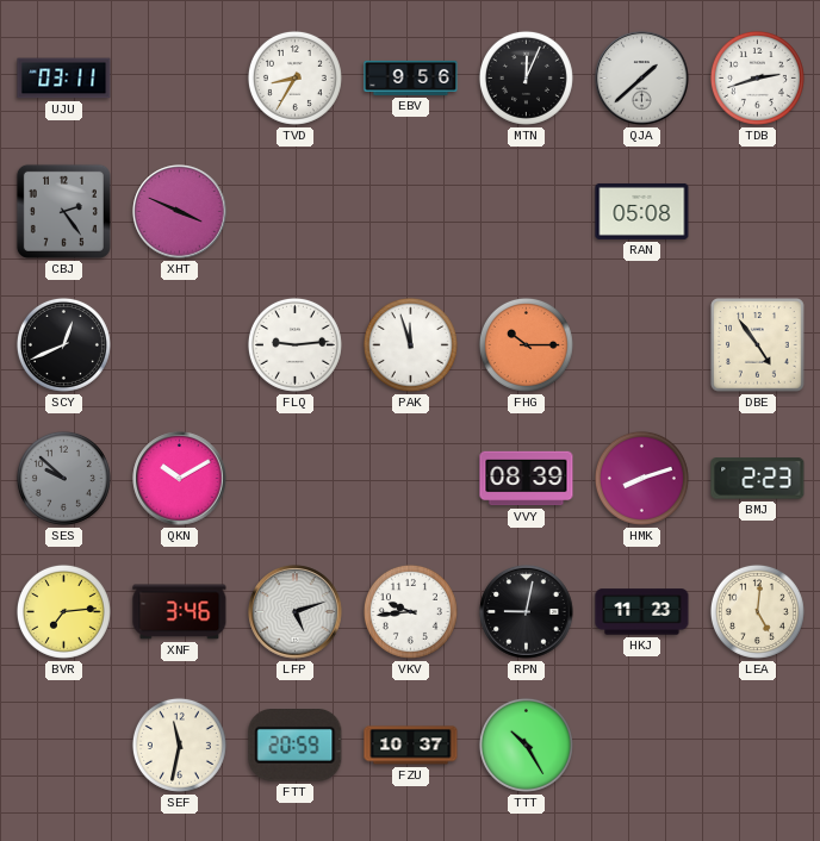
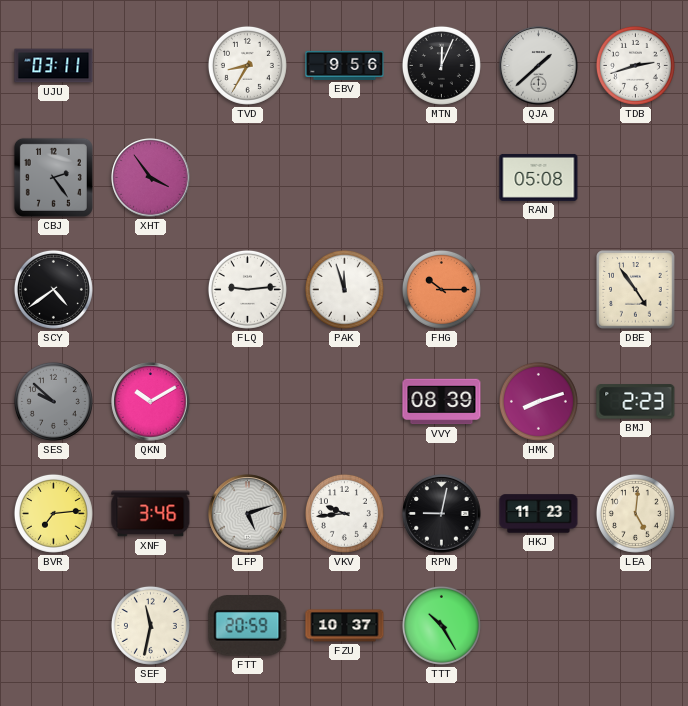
XHT: 3:49 -> 3:54
SCY: 12:41 -> 4:39
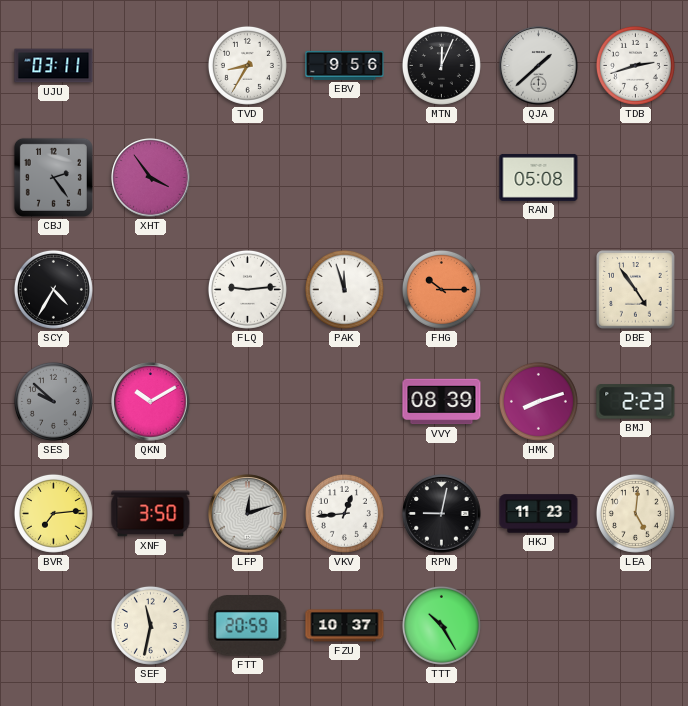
SCY: 4:39 -> 4:35
XNF: 3:46 -> 3:50
LFP: 5:12 -> 12:12
VKV: 9:44 -> 12:44
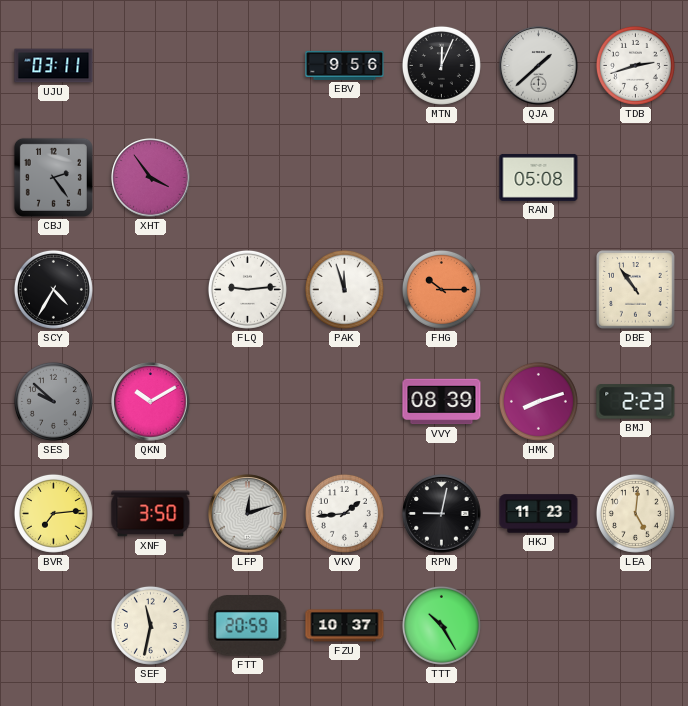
TVD: 8:35 -> none
DBE: 4:54 -> 10:54
VKV: 12:44 -> 1:44
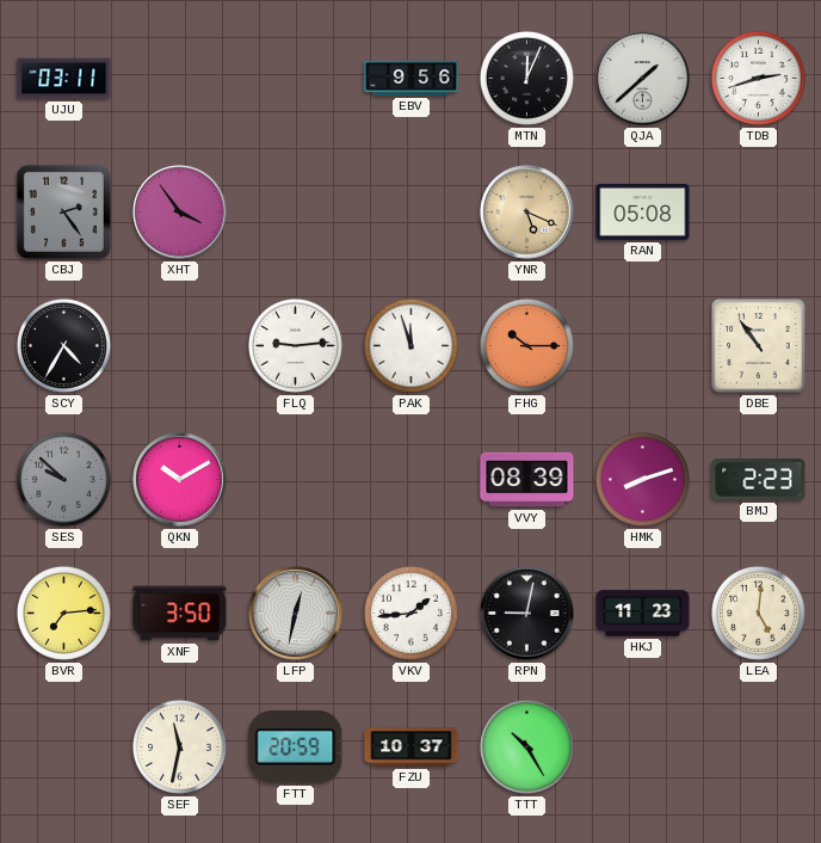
YNR: none -> 5:19
LFP: 12:12 -> 12:32
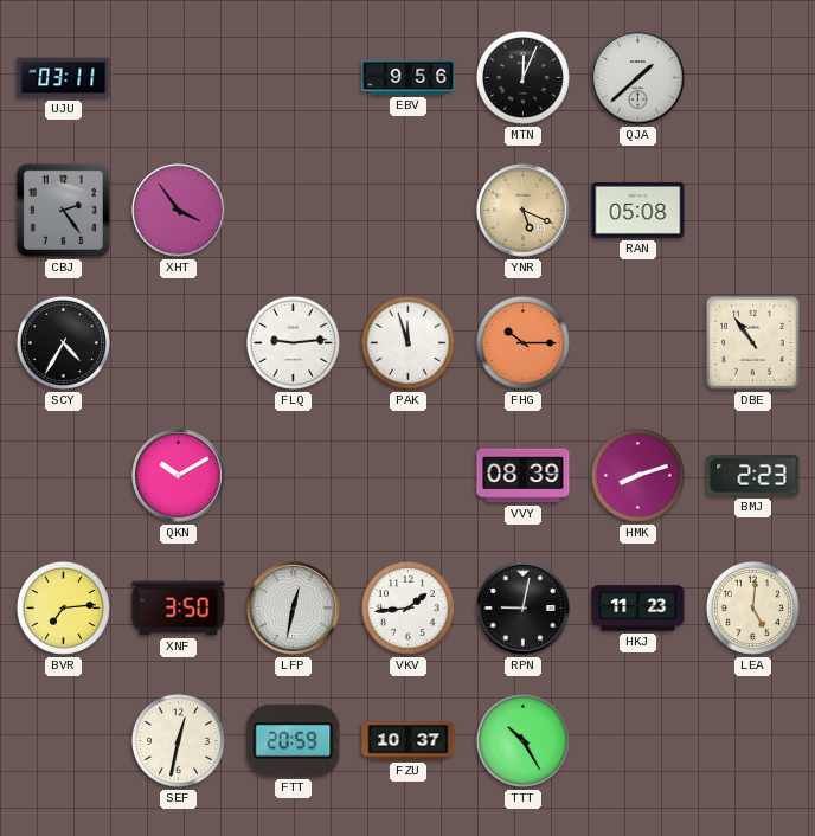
TDB: 2:42 -> none
SES: 9:52 -> none
SEF: 11:32 -> 12:32
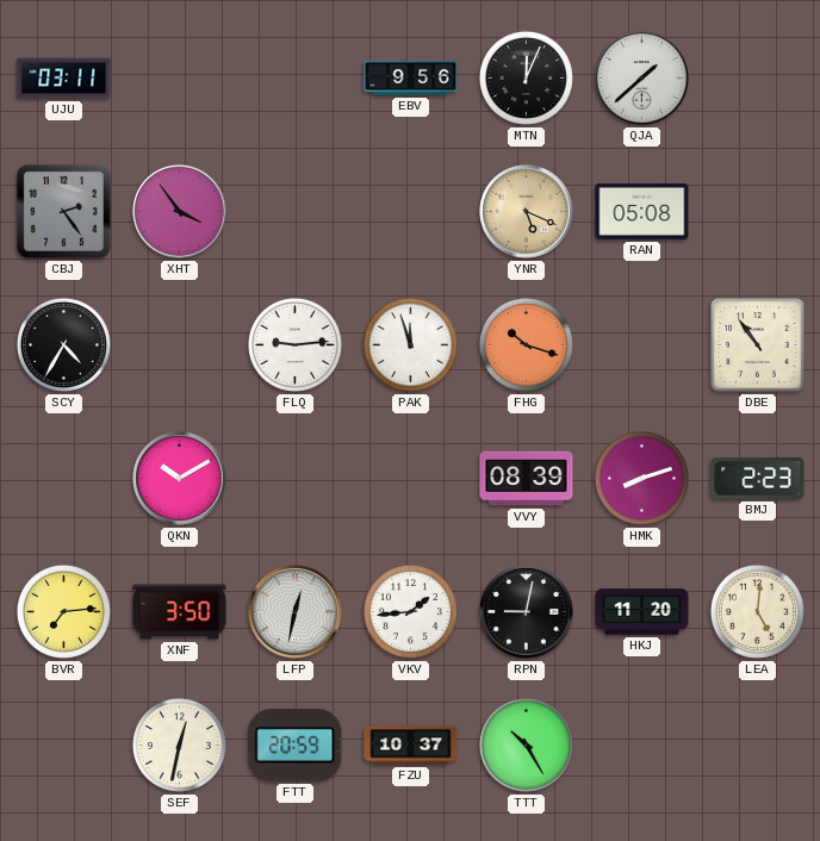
FHG: 10:15 -> 10:18
HKJ: 11:23 -> 11:20
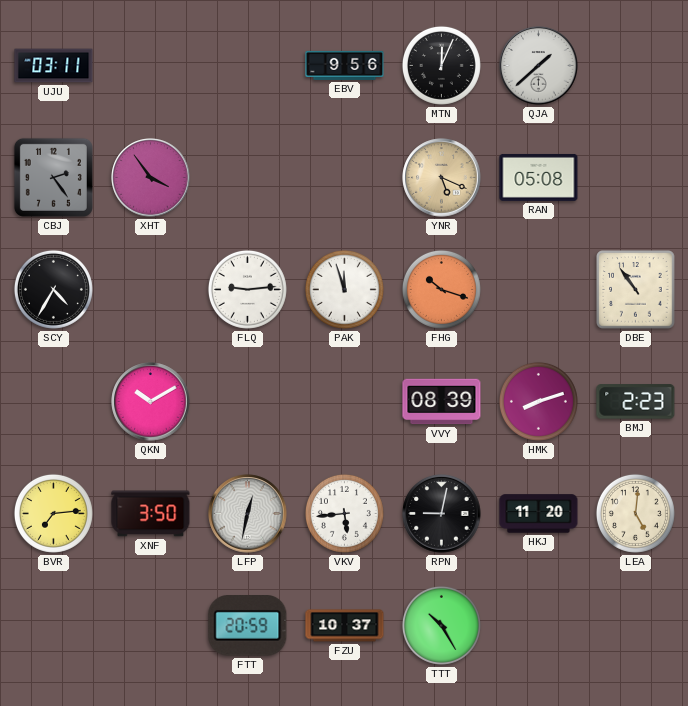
VKV: 1:44 -> 5:44
SEF: 12:32 -> none
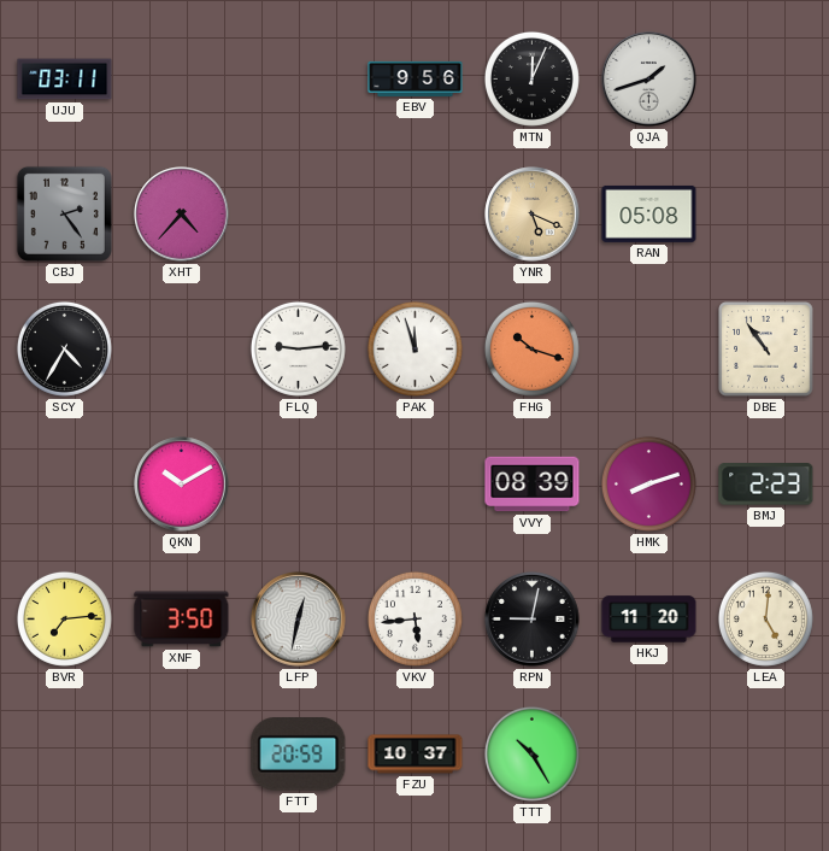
QJA: 1:38 -> 1:42
XHT: 3:54 -> 4:37
